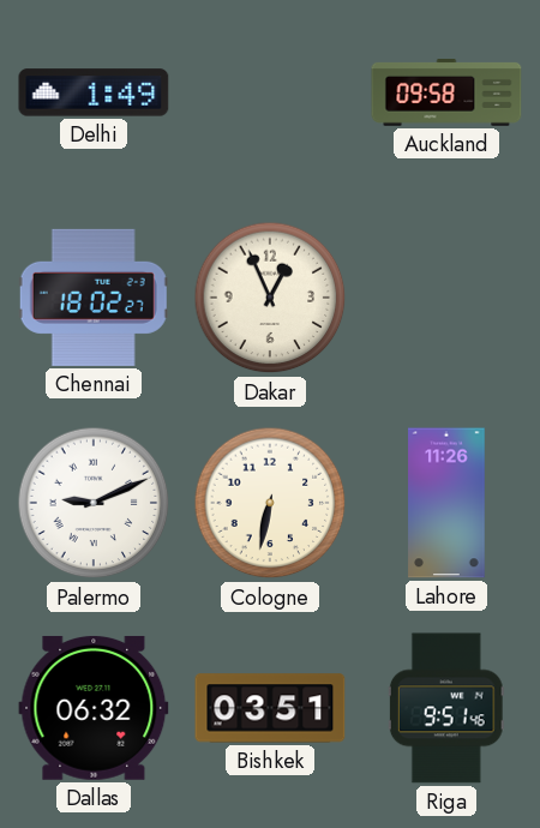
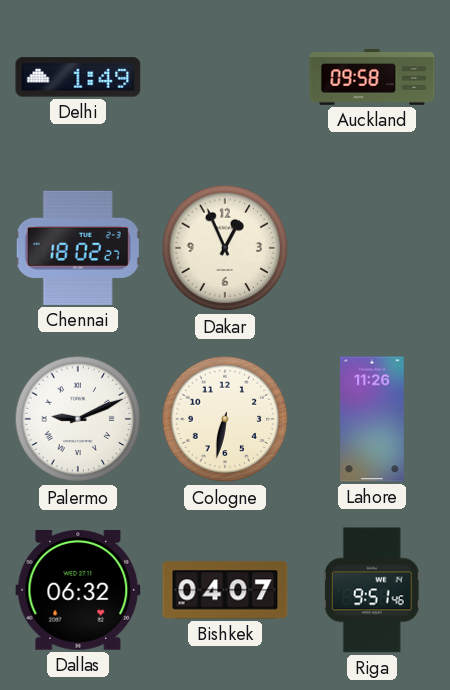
Bishkek: 03:51 -> 04:07
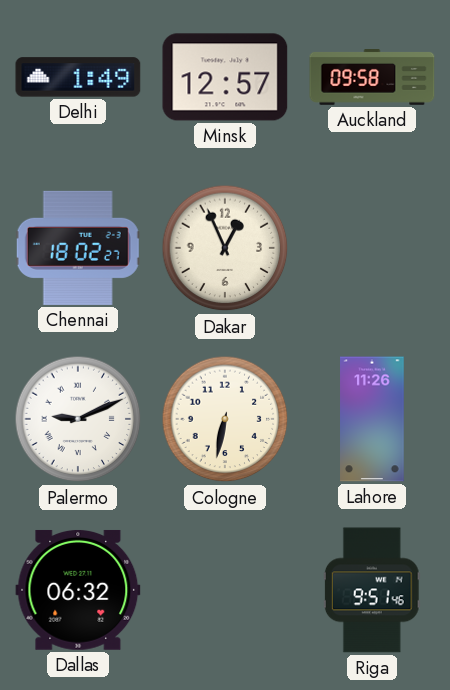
Minsk: none -> 12:57
Bishkek: 04:07 -> none
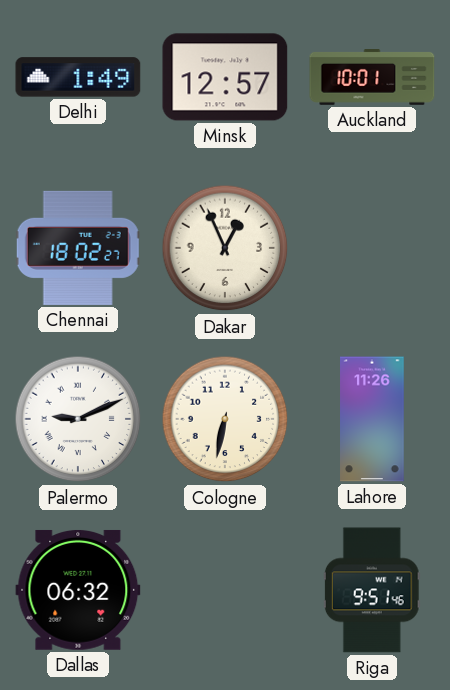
Auckland: 09:58 -> 10:01
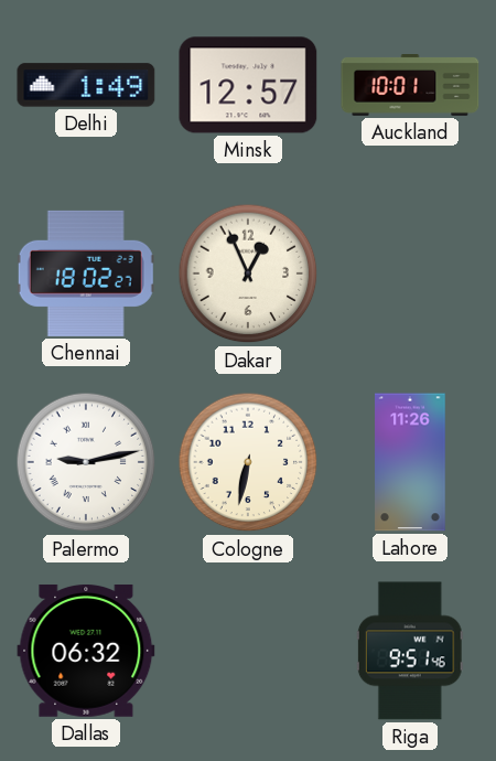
Palermo: 9:11 -> 9:13
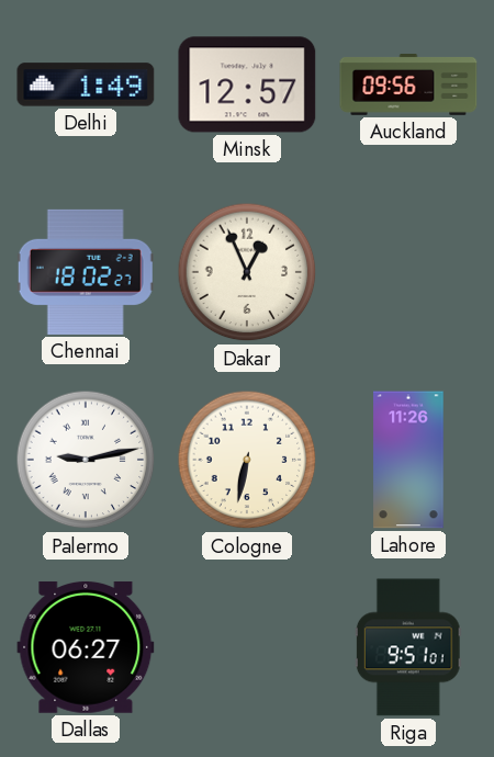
Auckland: 10:01 -> 09:56
Dallas: 06:32 -> 06:27
Riga: 9:51:46 -> 9:51:01
